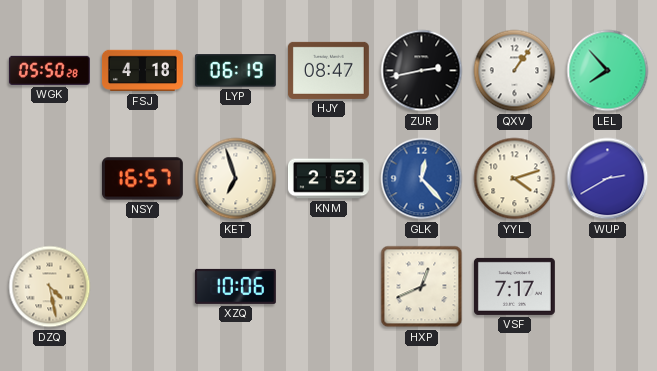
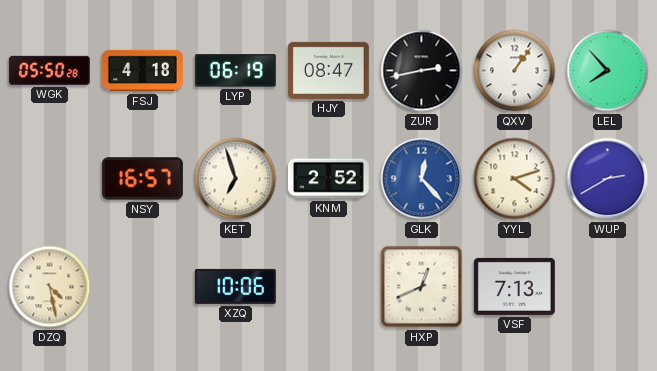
VSF: 7:17 -> 7:13
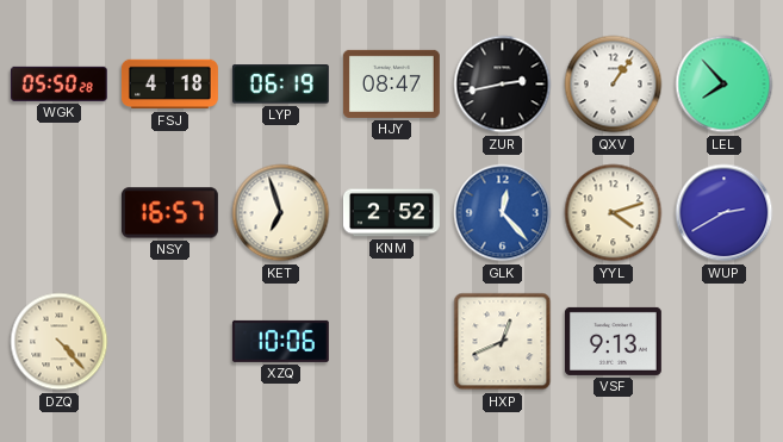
DZQ: 4:28 -> 4:23
VSF: 7:13 -> 9:13
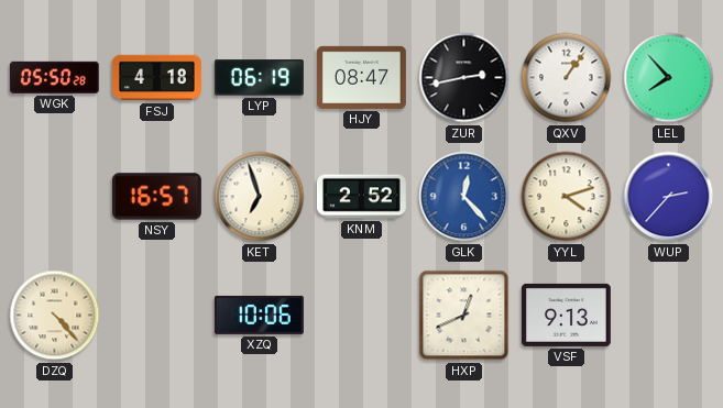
WUP: 2:40 -> 2:37
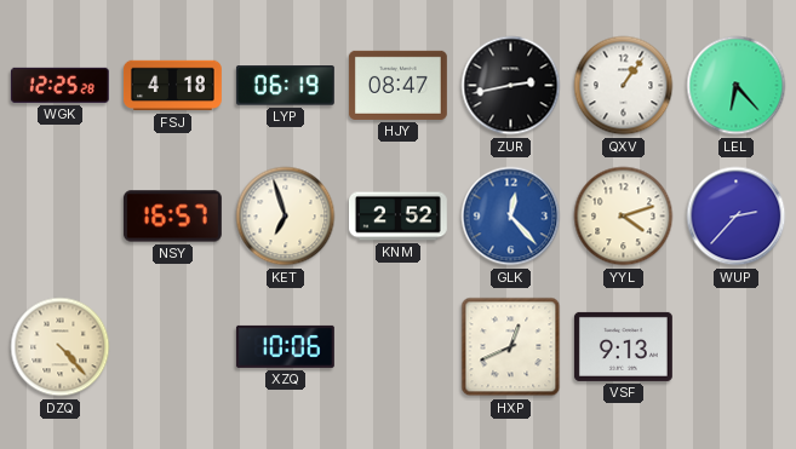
WGK: 05:50 -> 12:25
LEL: 7:53 -> 6:23
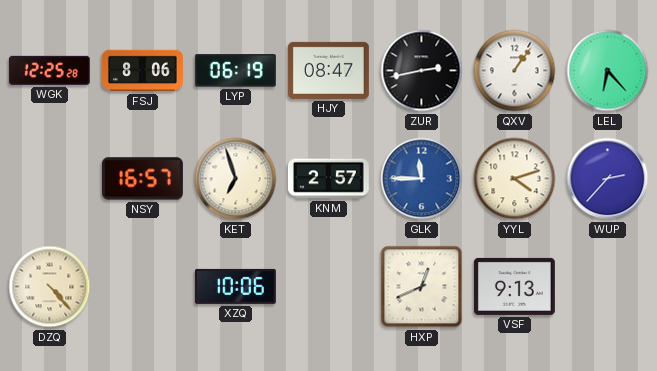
FSJ: 4:18 -> 8:06
KNM: 2:52 -> 2:57
GLK: 12:23 -> 11:45
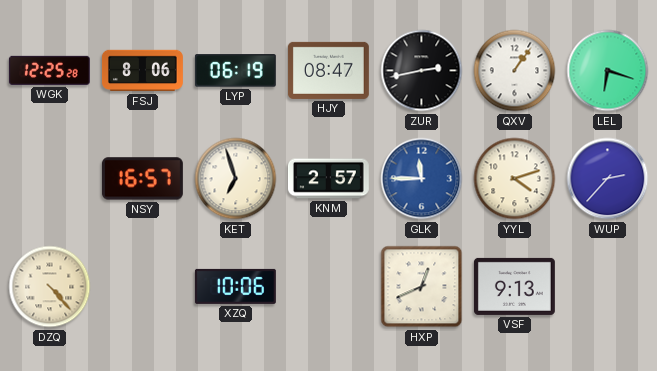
LEL: 6:23 -> 6:18
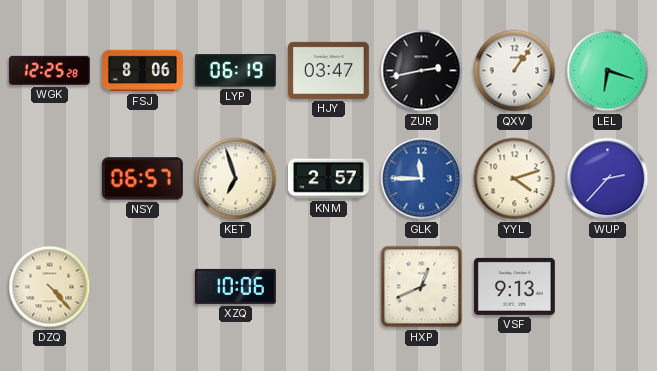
HJY: 08:47 -> 03:47
NSY: 16:57 -> 06:57
